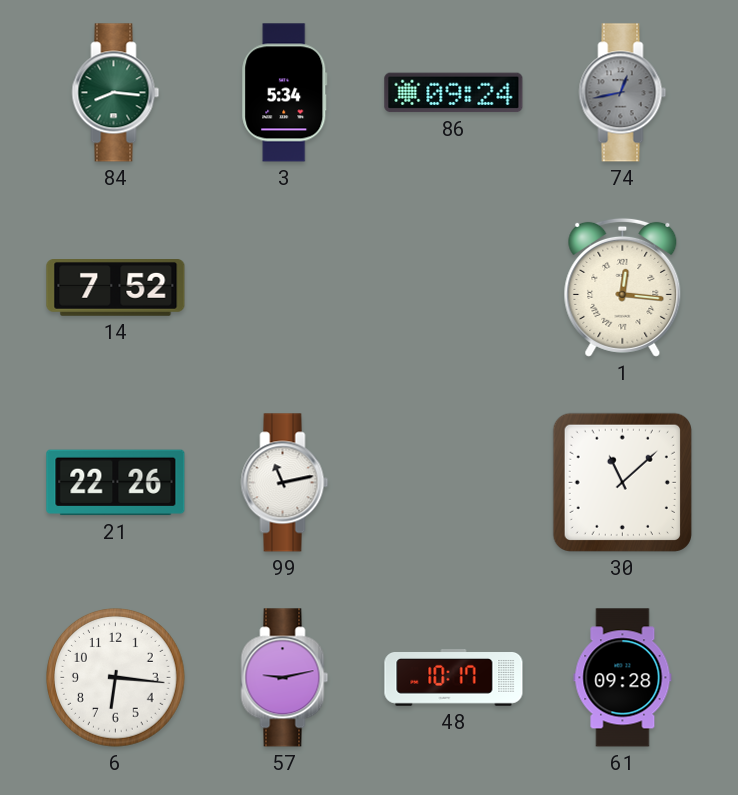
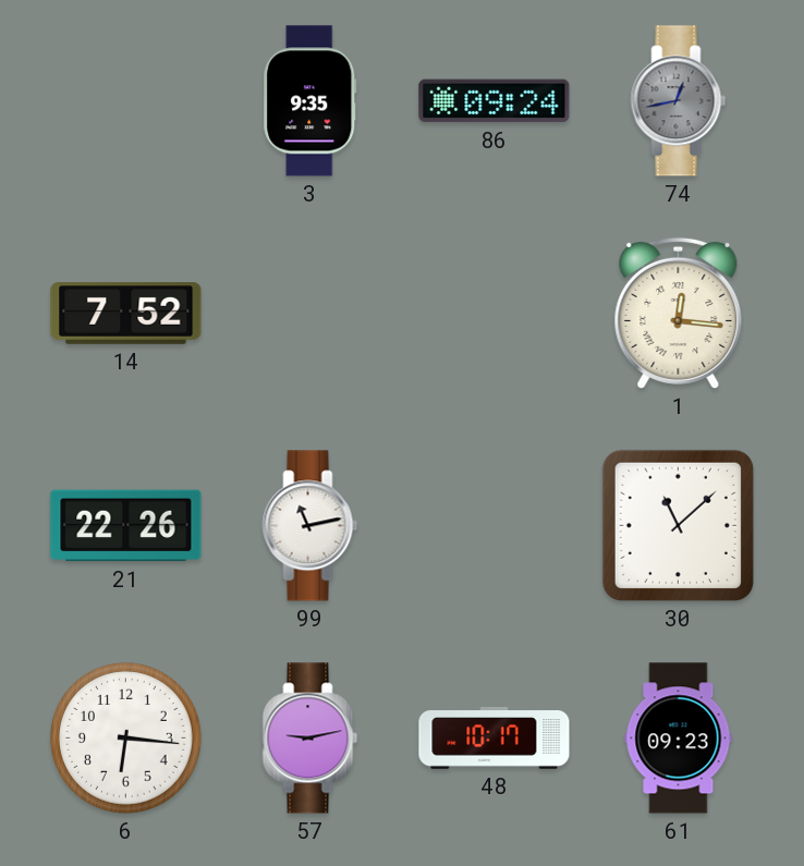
84: 8:16 -> none
3: 5:34 -> 9:35
61: 09:28 -> 09:23
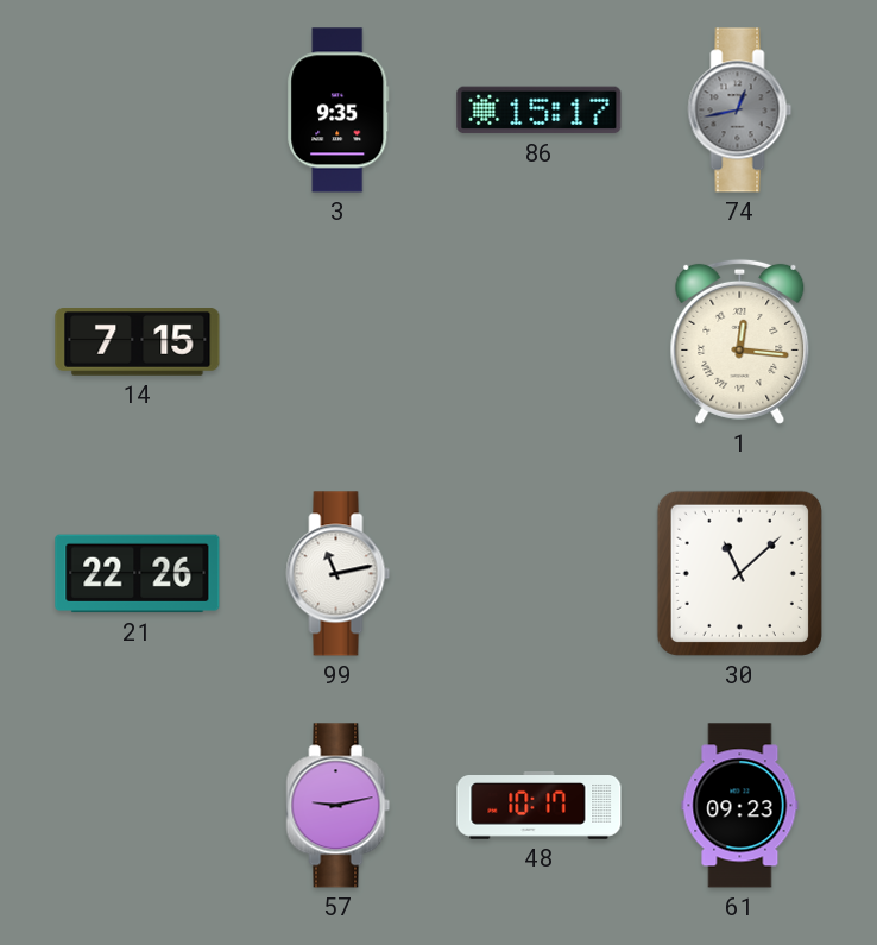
86: 09:24 -> 15:17
14: 7:52 -> 7:15
6: 6:16 -> none
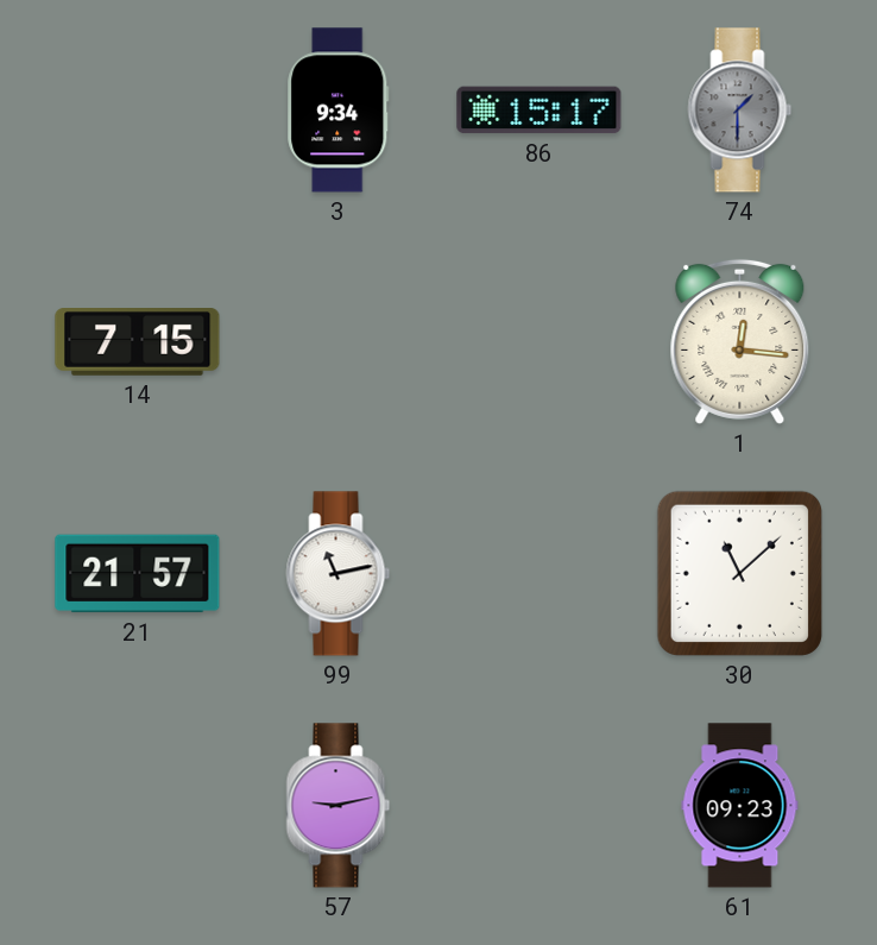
3: 9:35 -> 9:34
74: 12:43 -> 1:30
21: 22:26 -> 21:57
48: 10:17 -> none
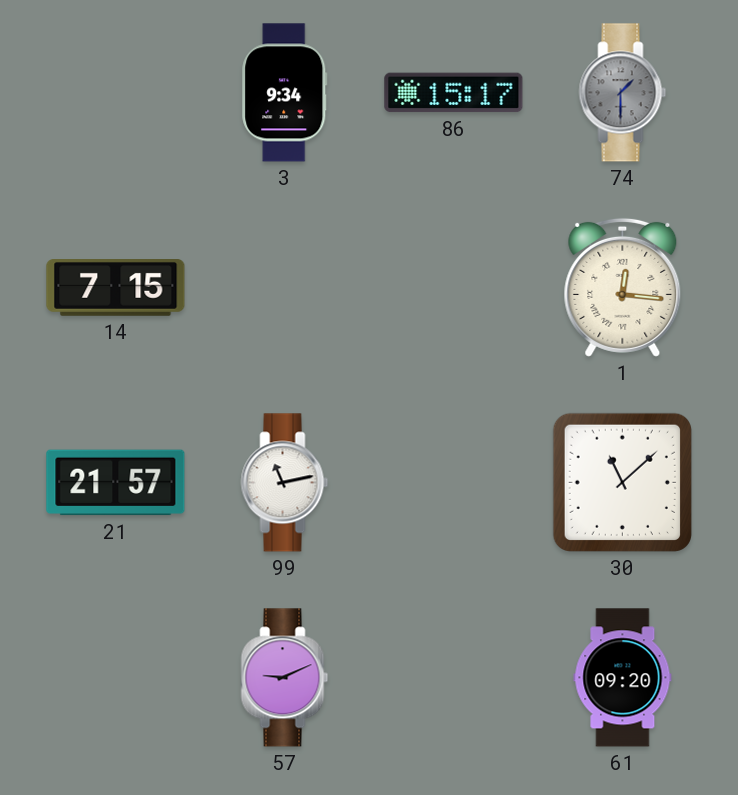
57: 9:13 -> 9:11
61: 09:23 -> 09:20
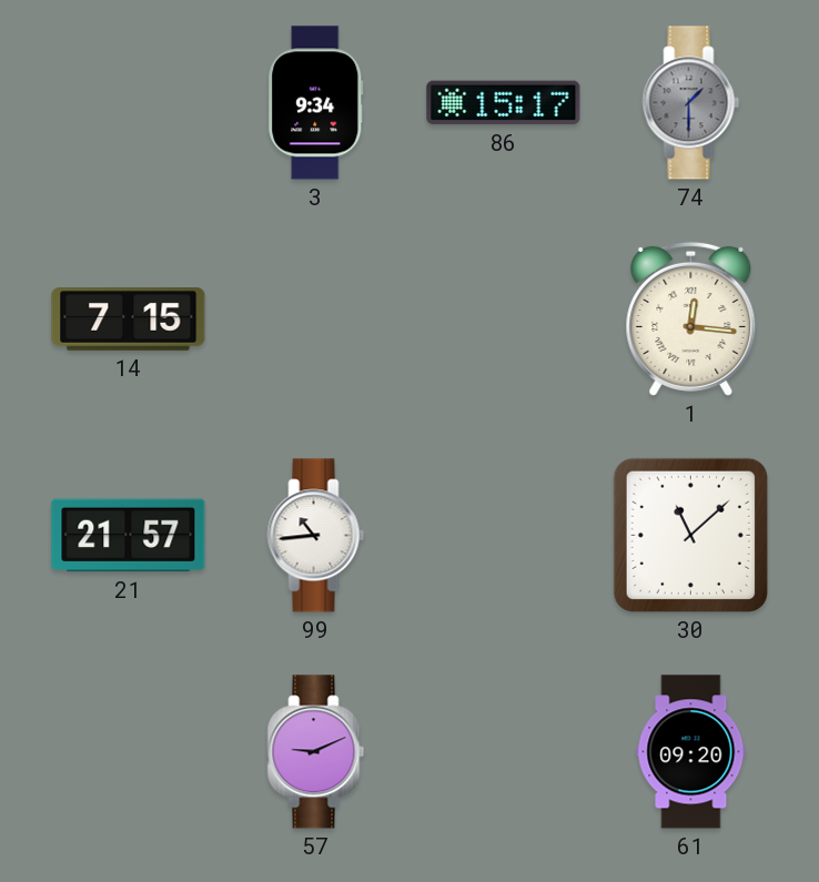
99: 11:13 -> 10:44
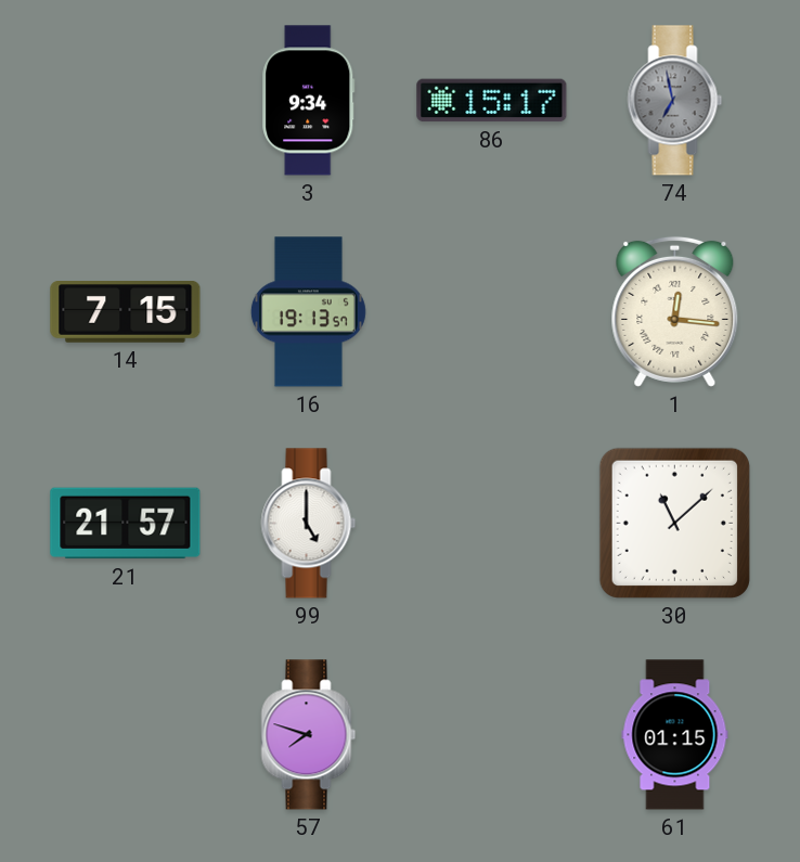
74: 1:30 -> 6:58
16: none -> 19:13
99: 10:44 -> 5:00
57: 9:11 -> 7:48
61: 09:20 -> 01:15
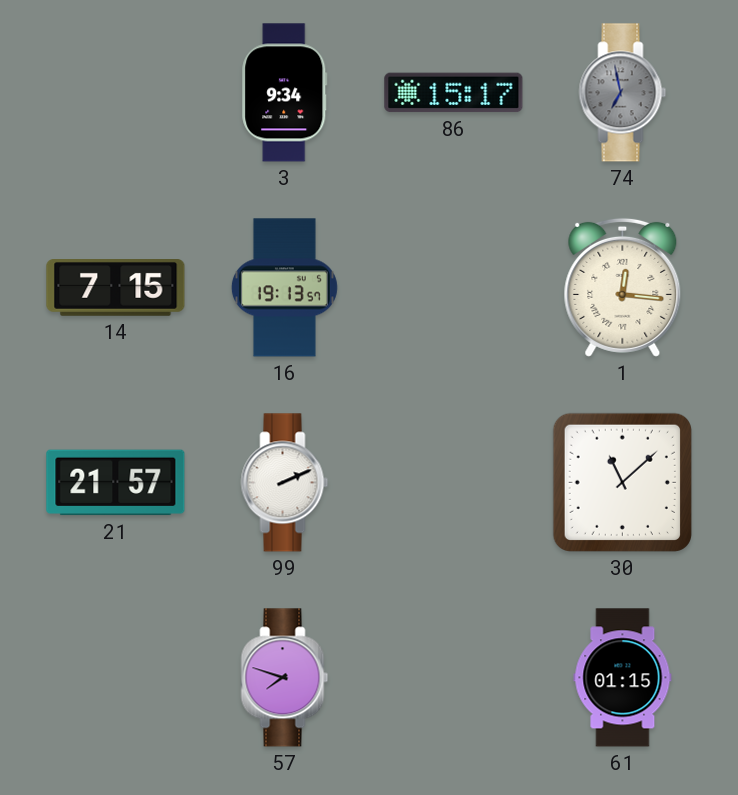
99: 5:00 -> 2:11
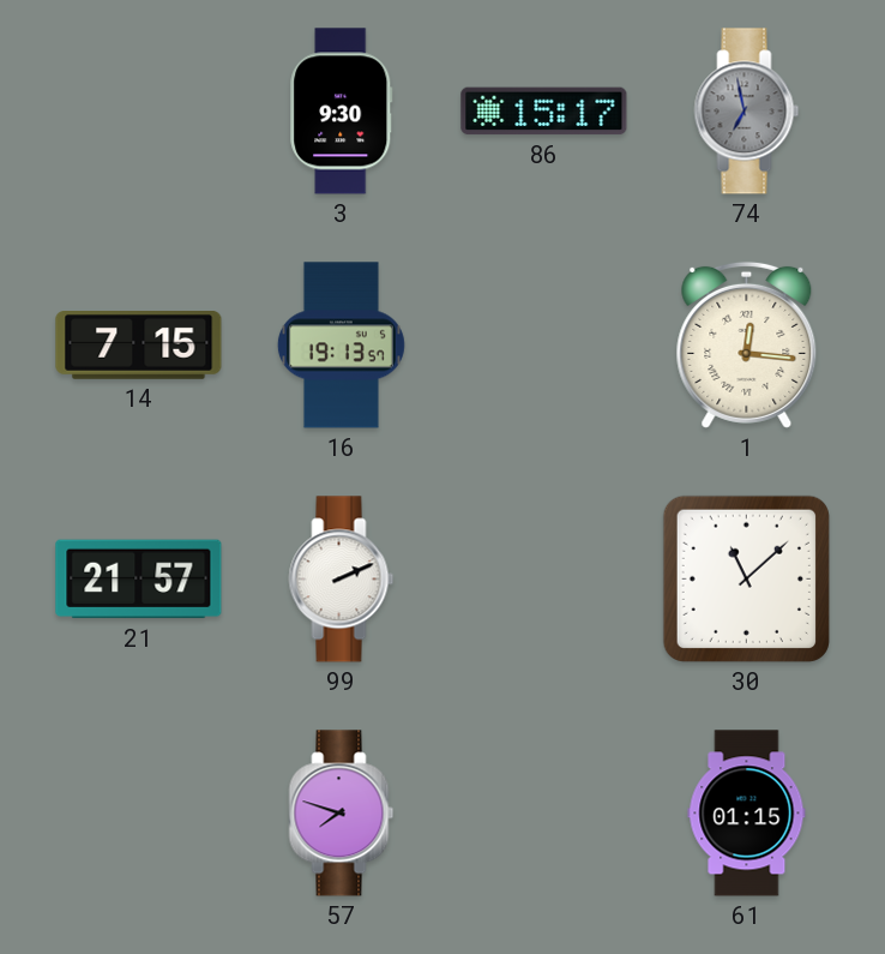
3: 9:34 -> 9:30
